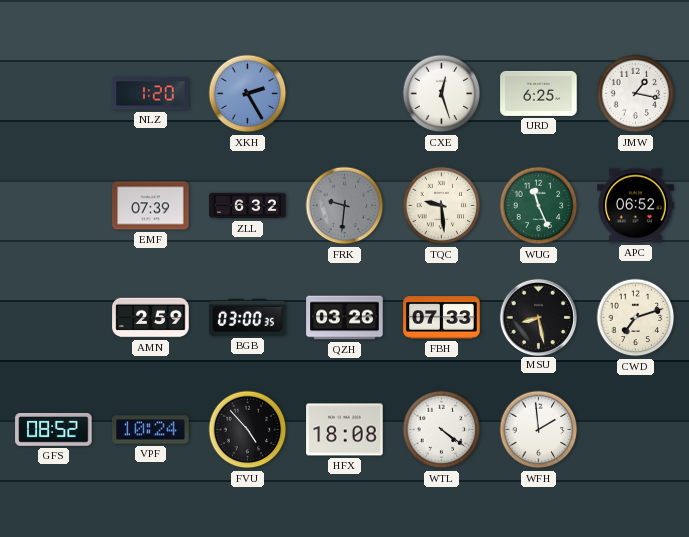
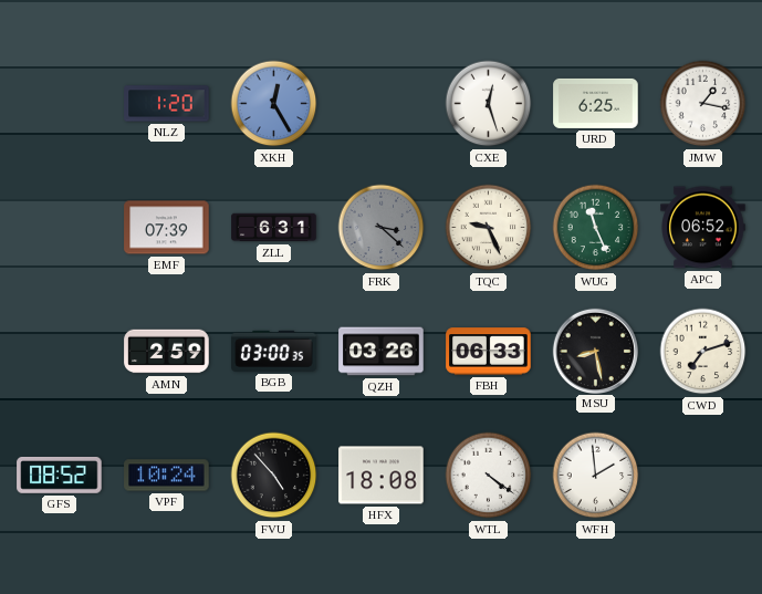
XKH: 2:25 -> 12:25
ZLL: 6:32 -> 6:31
FRK: 9:31 -> 3:22
TQC: 9:29 -> 9:26
FBH: 07:33 -> 06:33
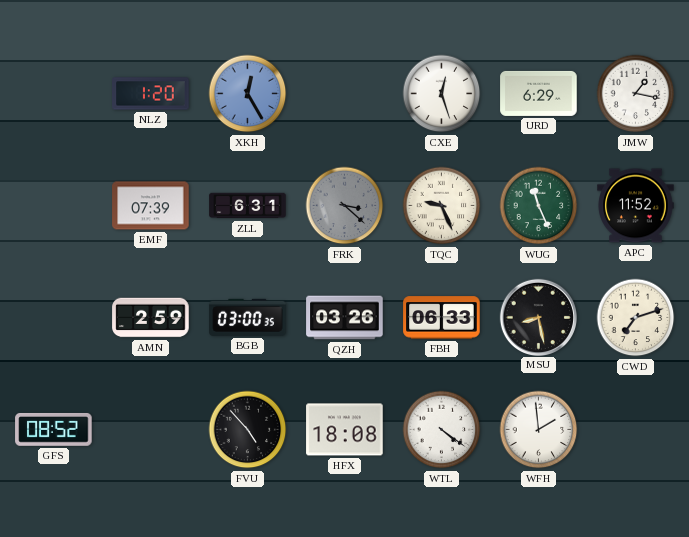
URD: 6:25 -> 6:29
APC: 06:52 -> 11:52
VPF: 10:24 -> none
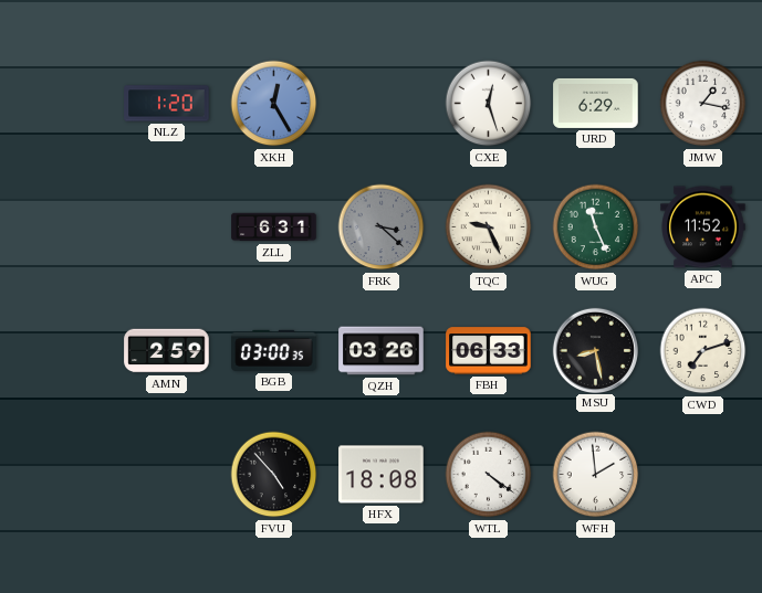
EMF: 07:39 -> none
GFS: 08:52 -> none
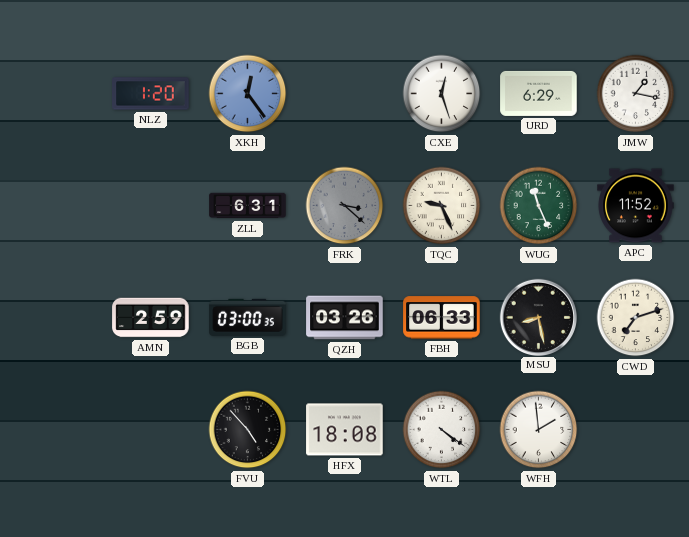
XKH: 12:25 -> 12:24
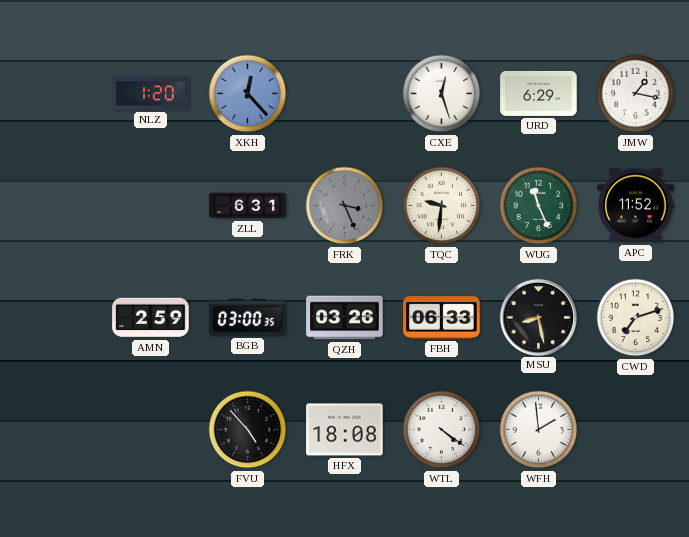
XKH: 12:24 -> 12:23
FRK: 3:22 -> 3:26
TQC: 9:26 -> 9:31
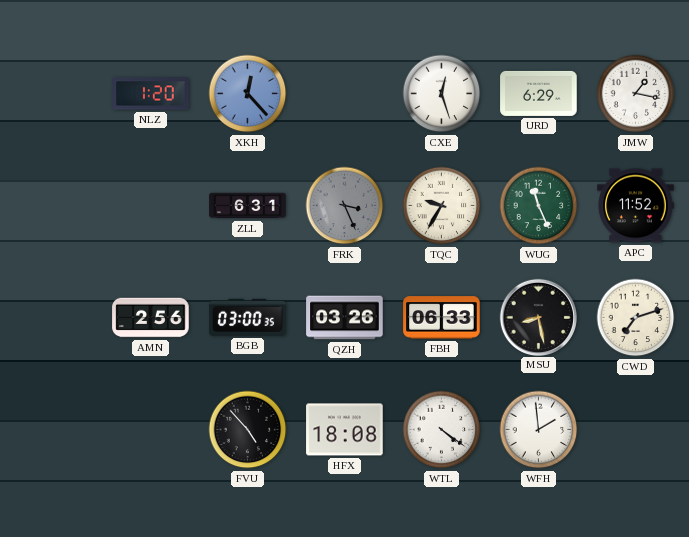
TQC: 9:31 -> 9:35
AMN: 2:59 -> 2:56
